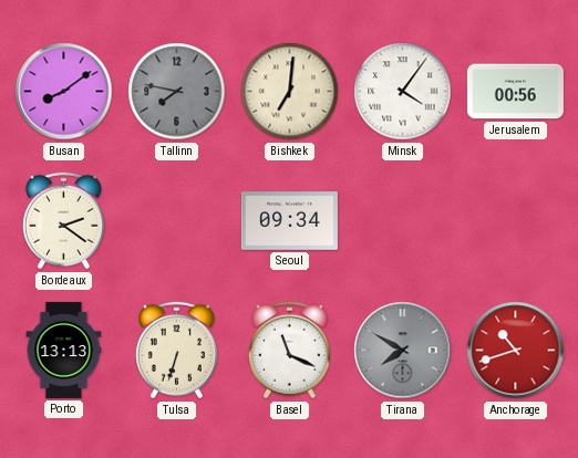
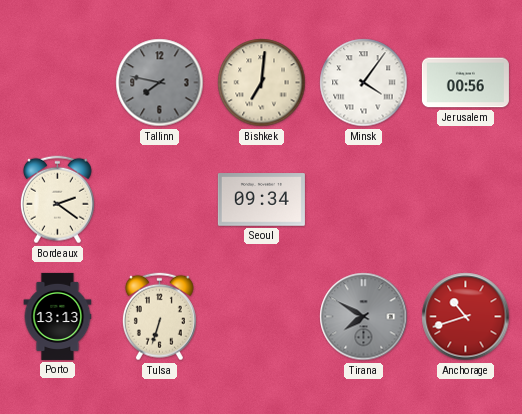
Busan: 8:09 -> none
Basel: 11:19 -> none
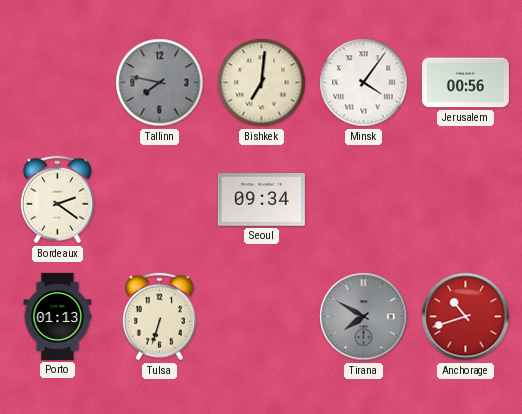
Porto: 13:13 -> 01:13
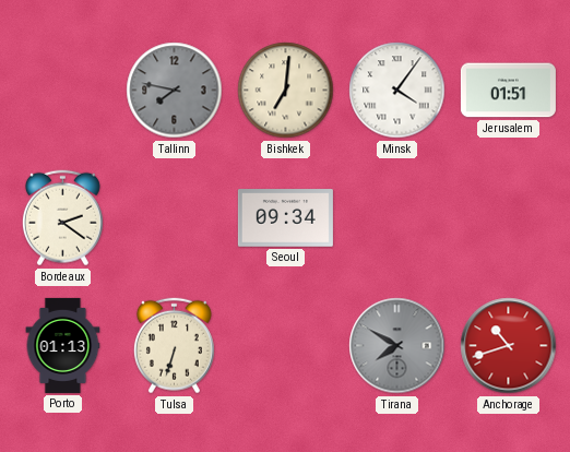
Jerusalem: 00:56 -> 01:51
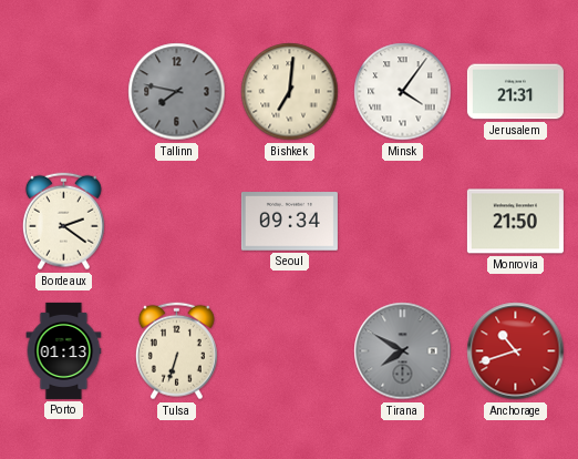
Jerusalem: 01:51 -> 21:31
Monrovia: none -> 21:50
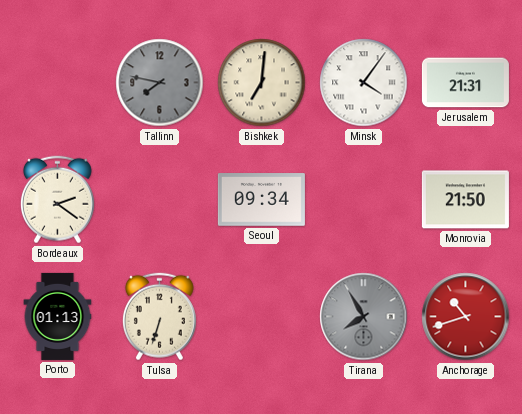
Tirana: 7:50 -> 7:55
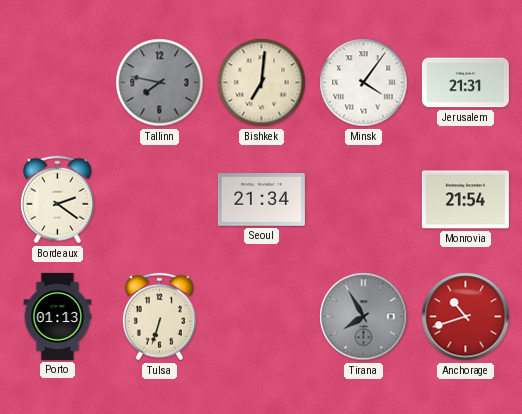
Seoul: 09:34 -> 21:34
Monrovia: 21:50 -> 21:54
